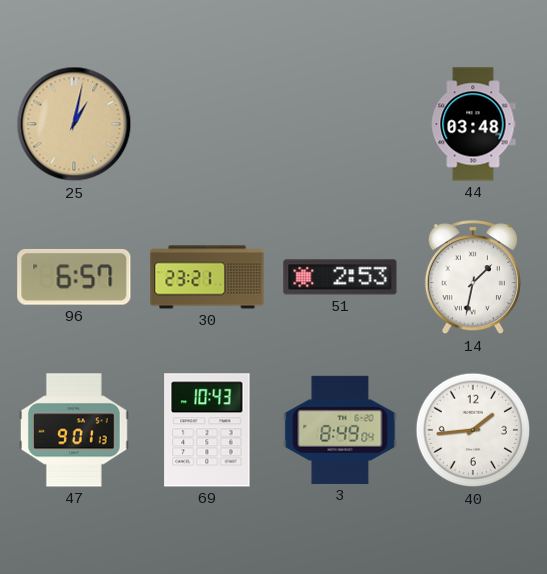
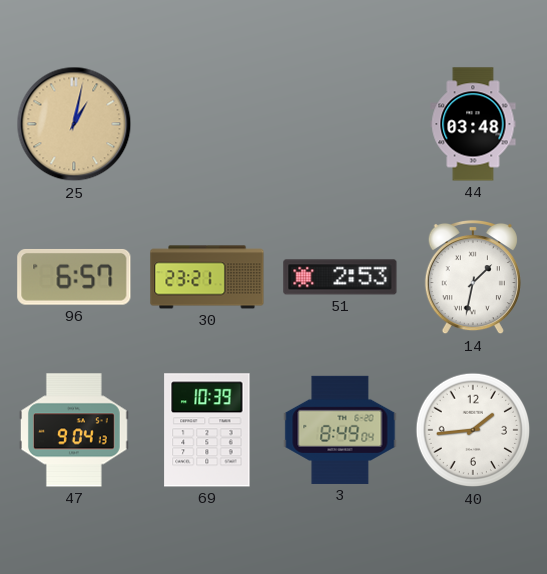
47: 9:01 -> 9:04
69: 10:43 -> 10:39
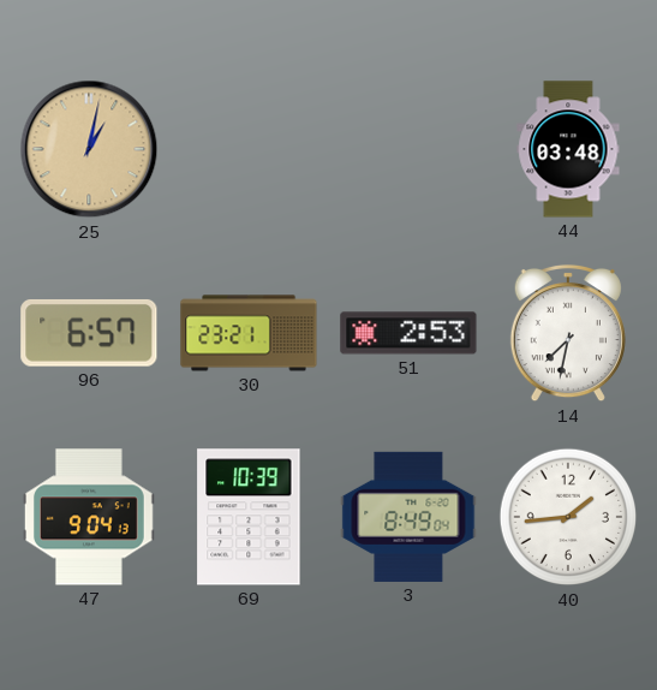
14: 1:32 -> 7:32
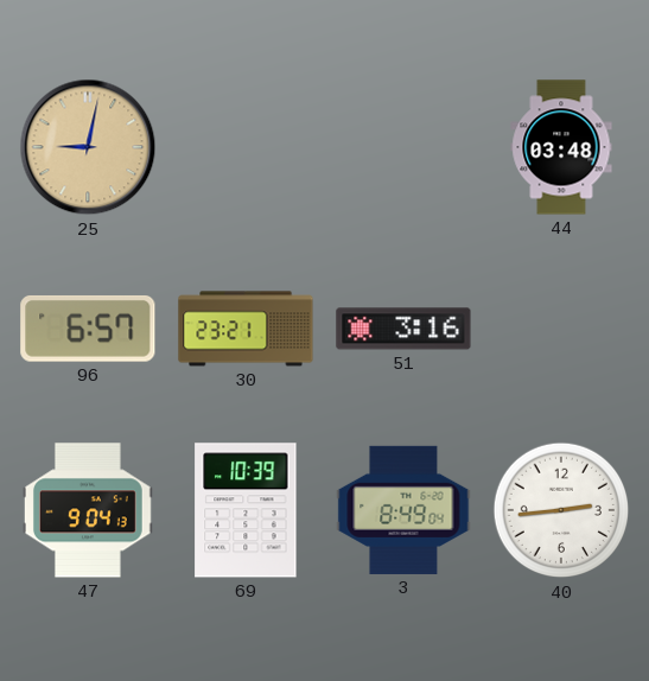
25: 1:02 -> 9:02
51: 2:53 -> 3:16
14: 7:32 -> none
40: 1:44 -> 2:44
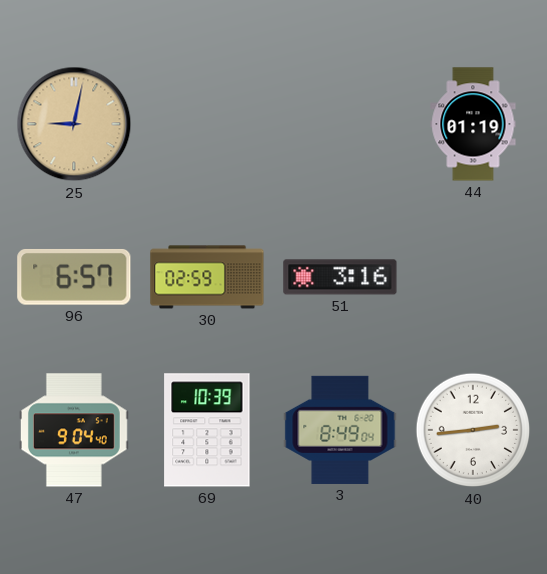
44: 03:48 -> 01:19
30: 23:21 -> 02:59
47: 9:04:13 -> 9:04:40
